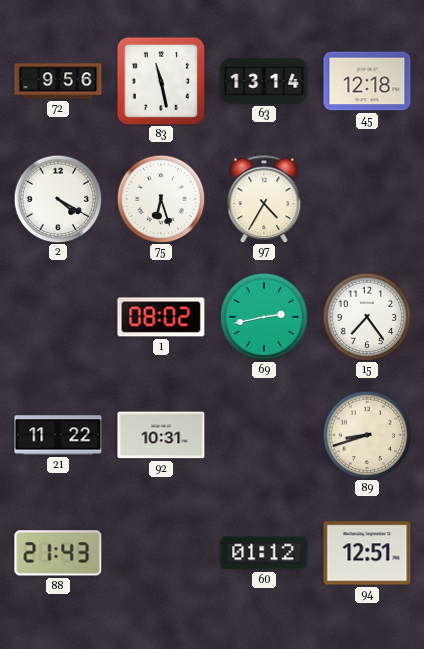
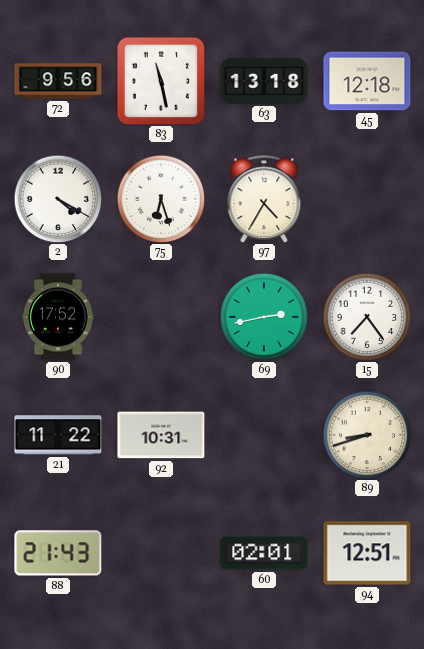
63: 13:14 -> 13:18
90: none -> 17:52
1: 08:02 -> none
60: 01:12 -> 02:01
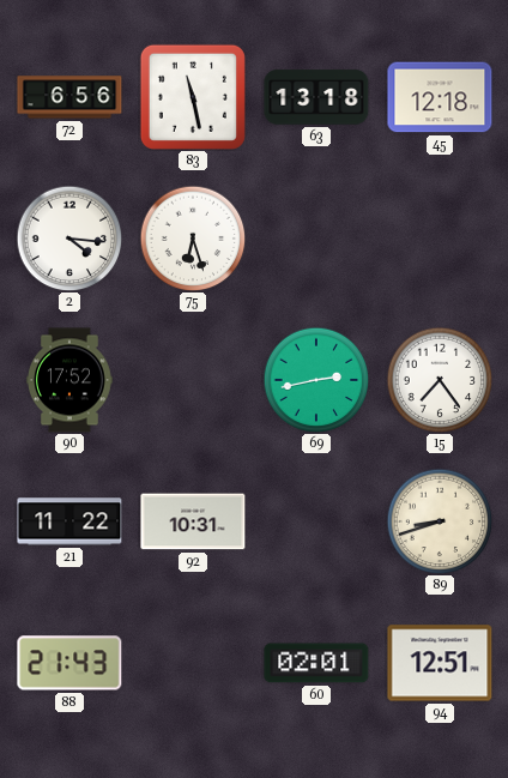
72: 9:56 -> 6:56
2: 4:20 -> 4:16
97: 4:35 -> none
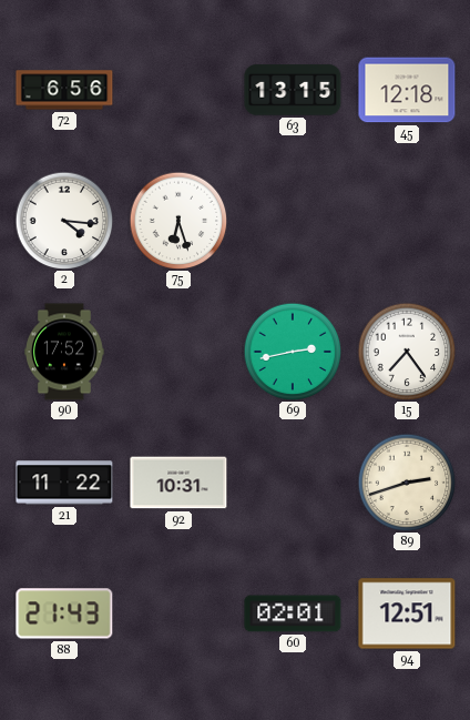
83: 11:28 -> none
63: 13:18 -> 13:15
89: 8:42 -> 2:42
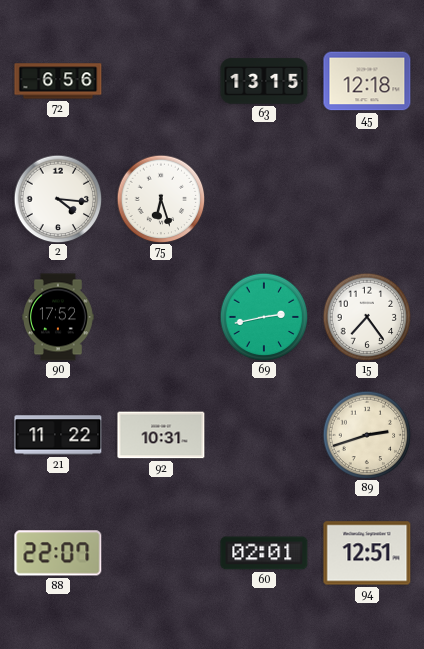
88: 21:43 -> 22:07
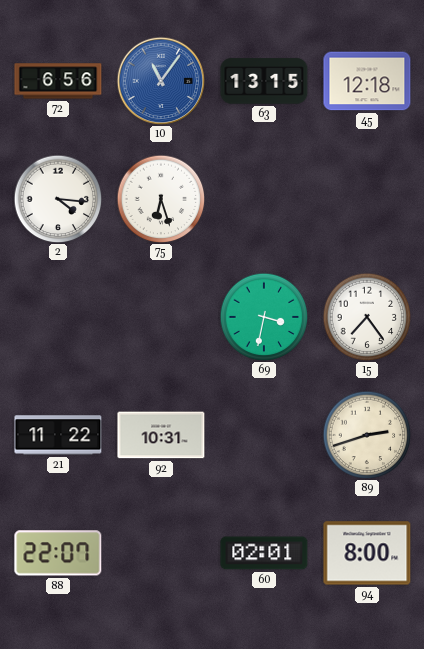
10: none -> 11:06
90: 17:52 -> none
69: 2:43 -> 3:32
94: 12:51 -> 8:00
